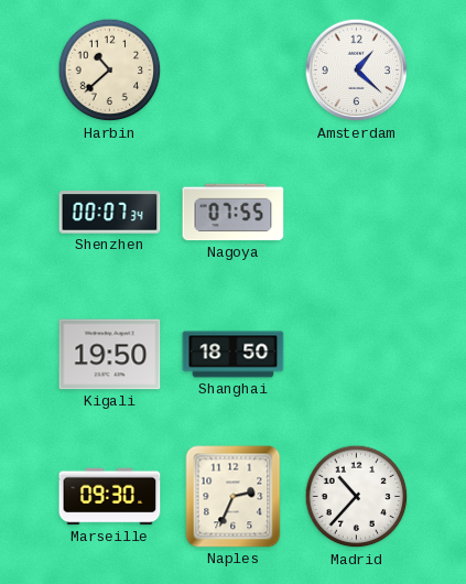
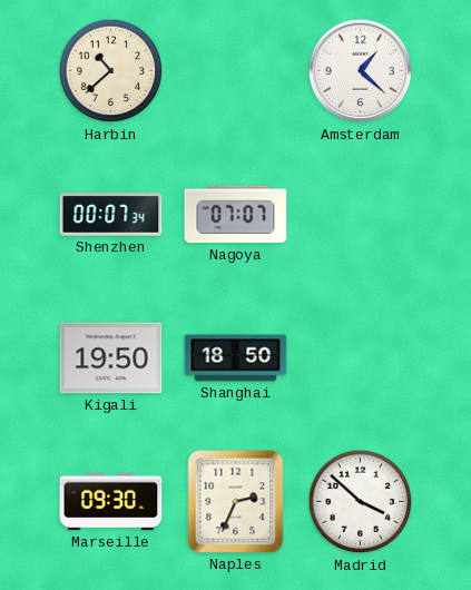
Nagoya: 07:55 -> 07:07
Madrid: 10:37 -> 3:52
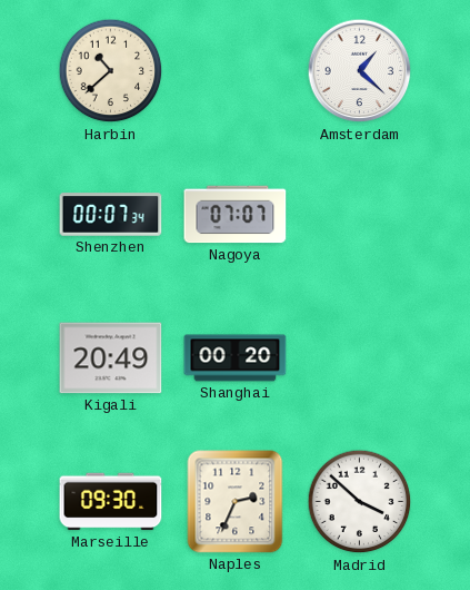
Kigali: 19:50 -> 20:49
Shanghai: 18:50 -> 00:20
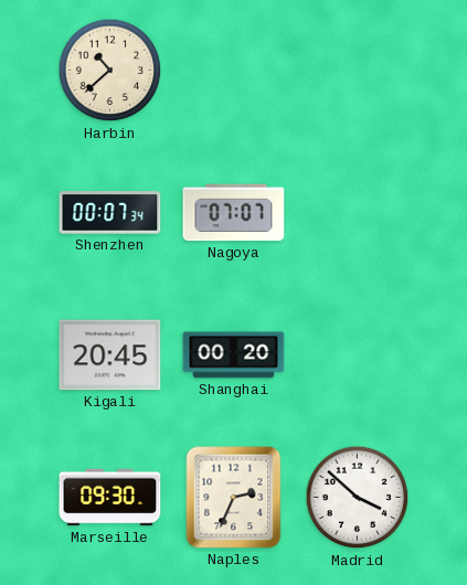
Amsterdam: 1:22 -> none
Kigali: 20:49 -> 20:45
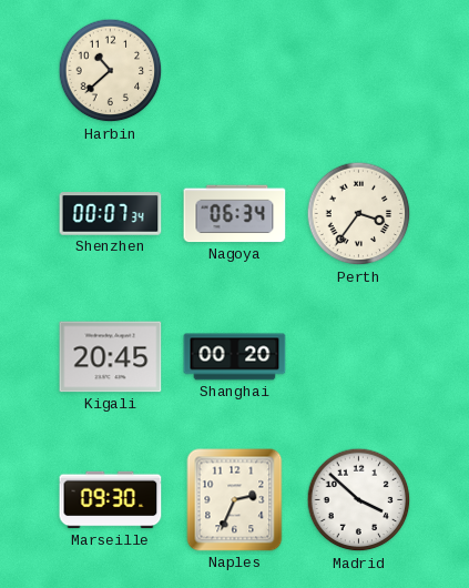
Nagoya: 07:07 -> 06:34
Perth: none -> 3:36
